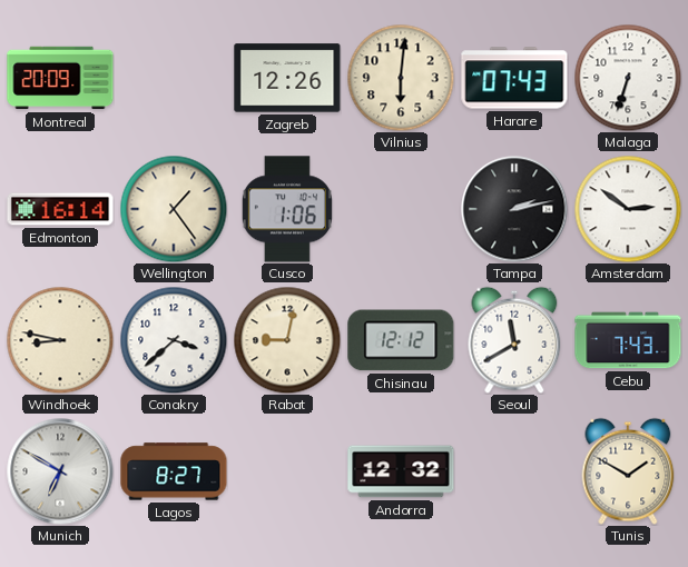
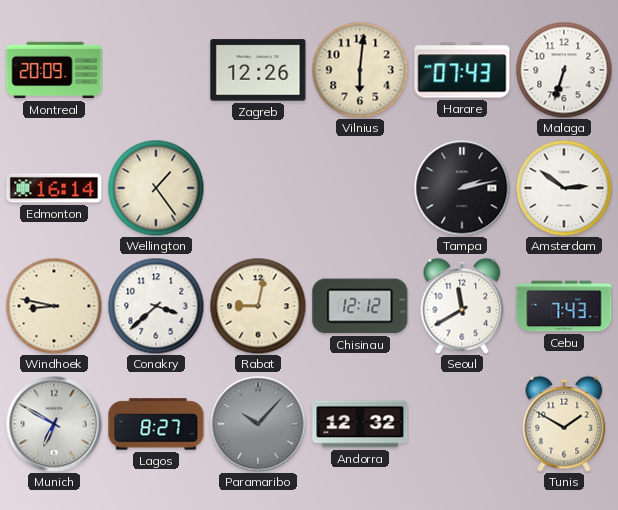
Cusco: 1:06 -> none
Paramaribo: none -> 10:07
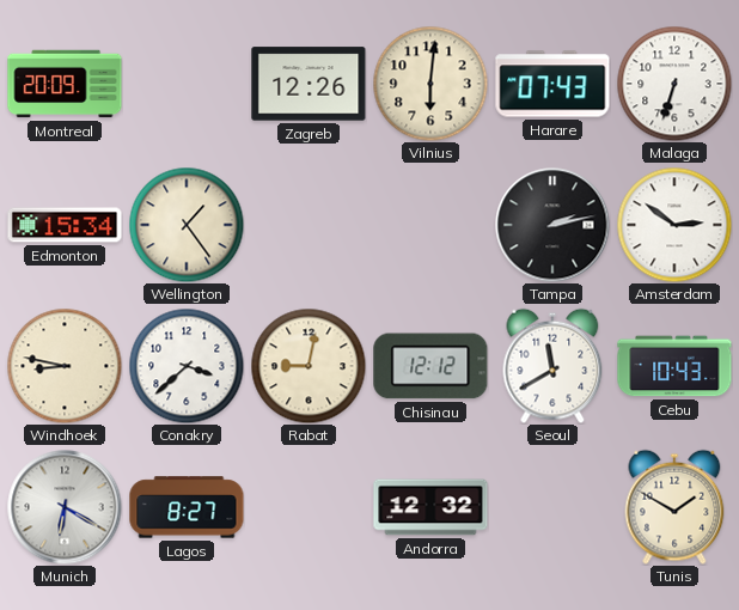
Edmonton: 16:14 -> 15:34
Cebu: 7:43 -> 10:43
Munich: 6:50 -> 6:20
Paramaribo: 10:07 -> none
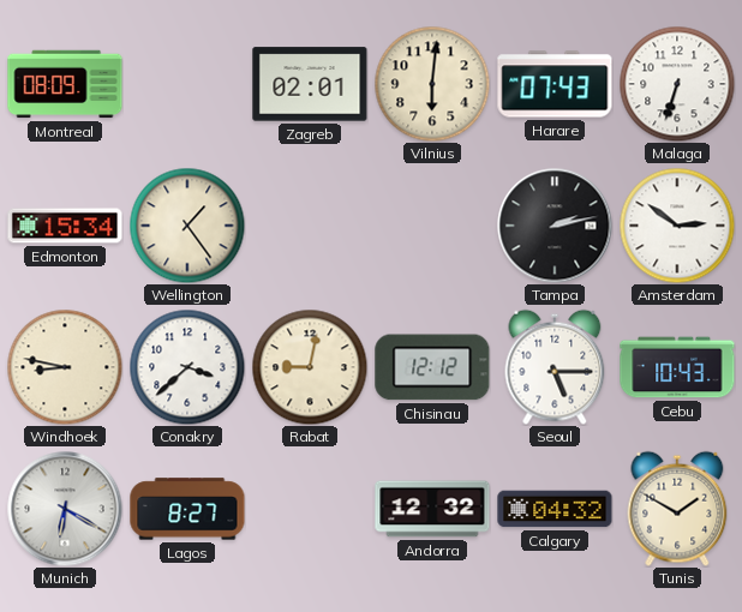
Montreal: 20:09 -> 08:09
Zagreb: 12:26 -> 02:01
Seoul: 11:40 -> 5:15
Calgary: none -> 04:32
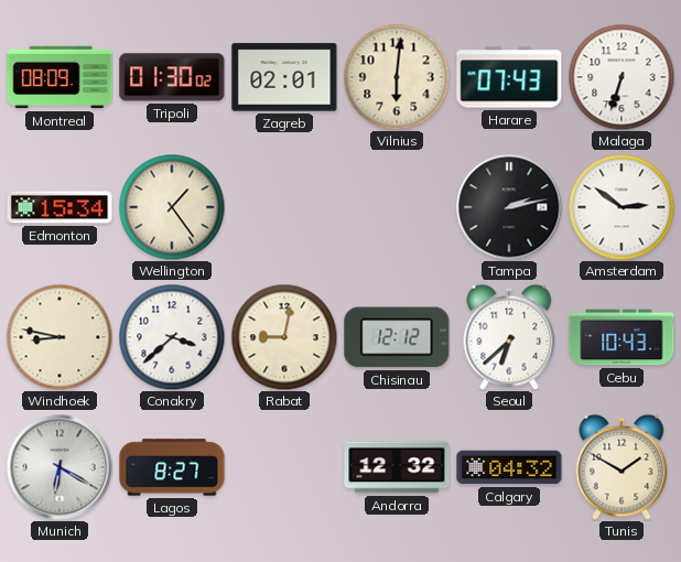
Tripoli: none -> 01:30
Seoul: 5:15 -> 6:38
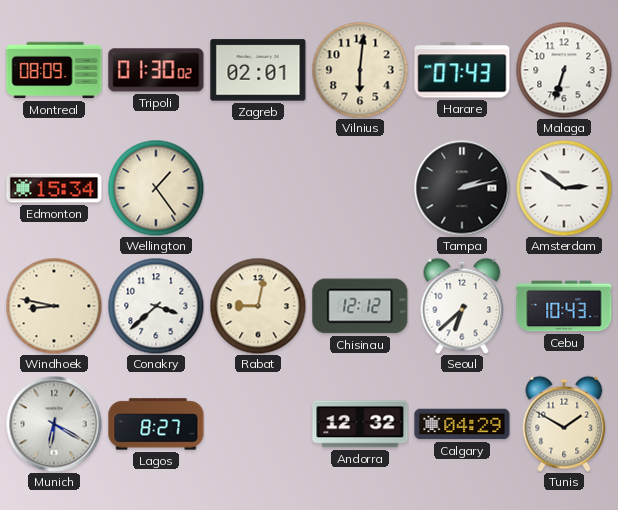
Calgary: 04:32 -> 04:29
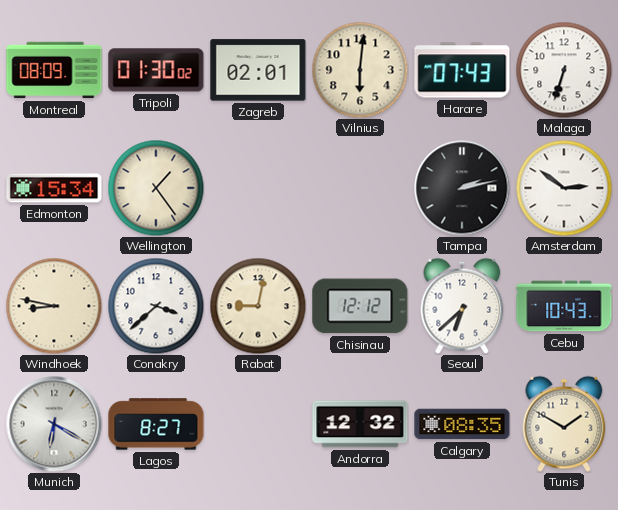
Calgary: 04:29 -> 08:35
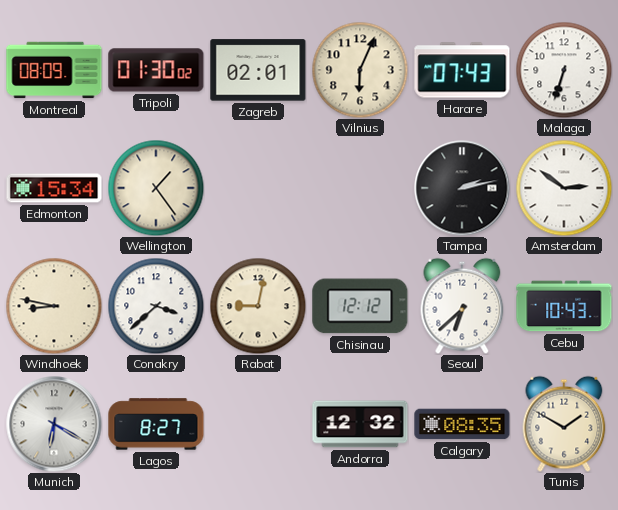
Vilnius: 6:01 -> 6:04
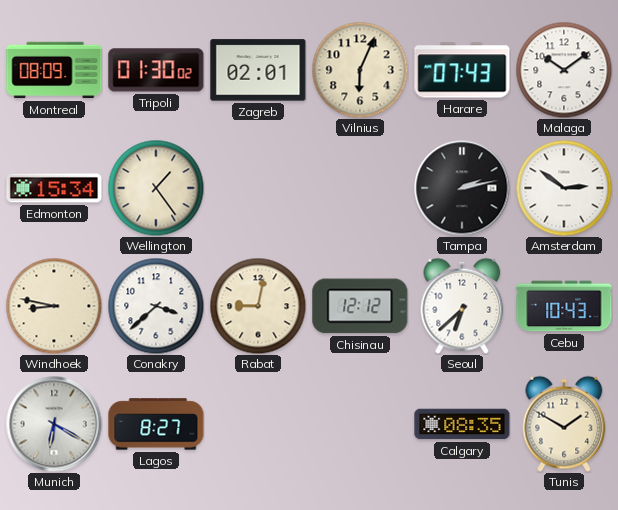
Malaga: 6:33 -> 10:09
Andorra: 12:32 -> none
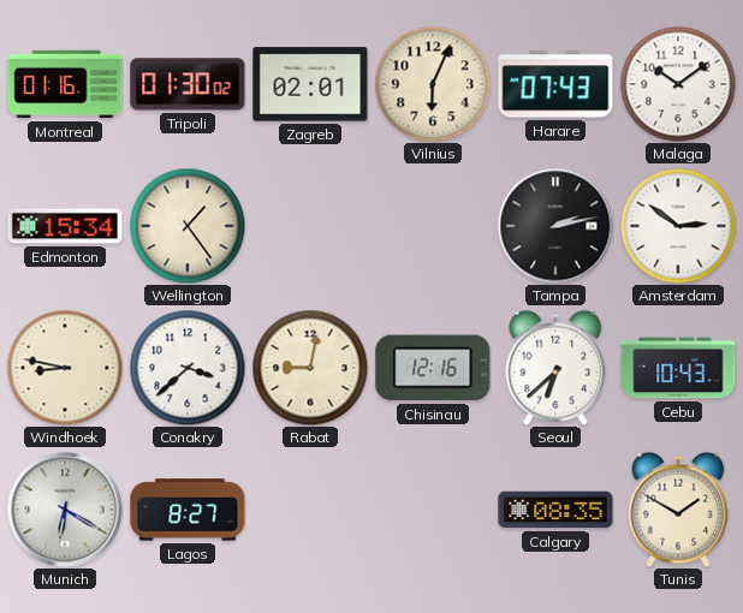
Montreal: 08:09 -> 01:16
Chisinau: 12:12 -> 12:16
